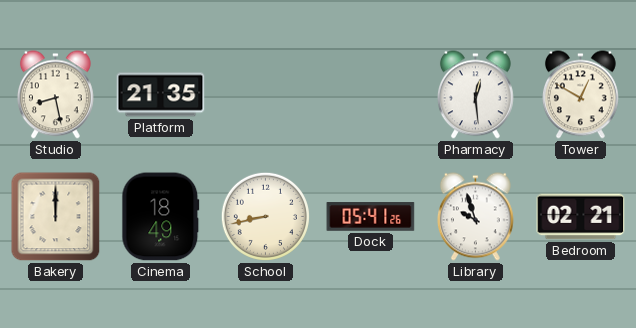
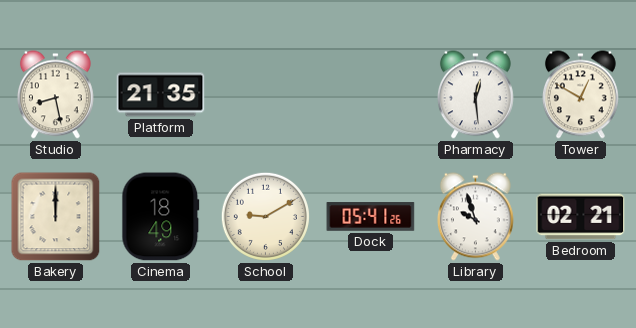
School: 8:43 -> 9:10
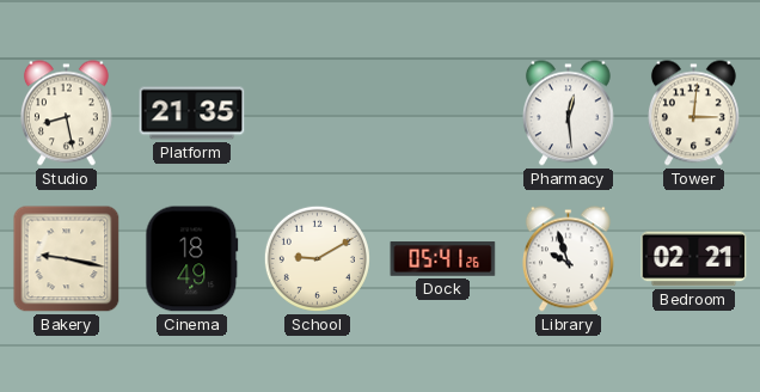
Tower: 12:50 -> 3:01
Bakery: 12:00 -> 9:17
